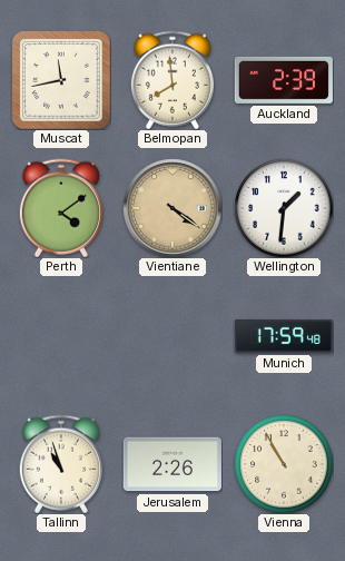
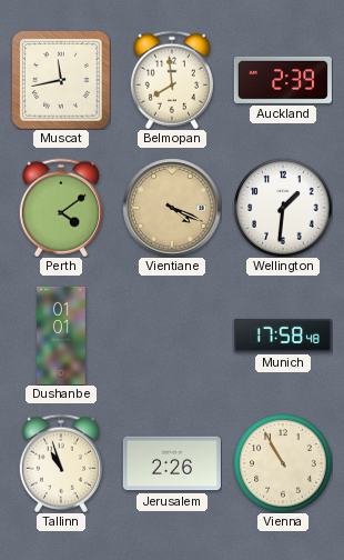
Vientiane: 4:21 -> 4:19
Dushanbe: none -> 01:01
Munich: 17:59 -> 17:58
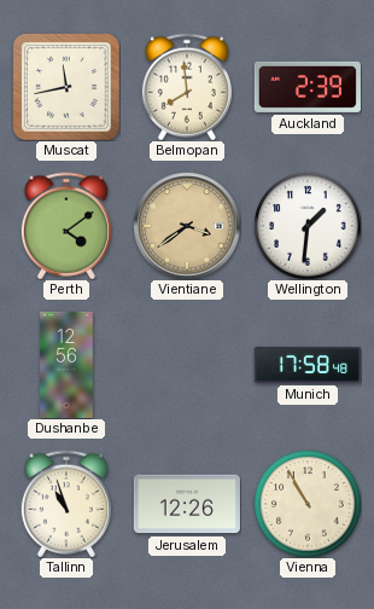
Vientiane: 4:19 -> 3:39
Dushanbe: 01:01 -> 12:56
Jerusalem: 2:26 -> 12:26
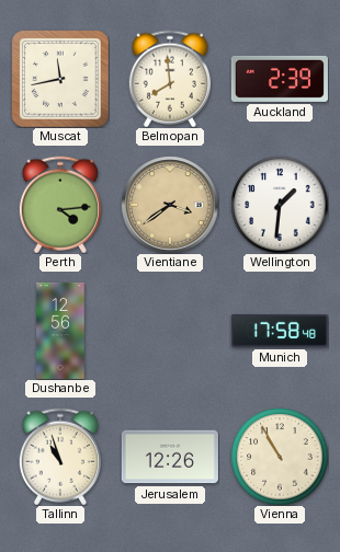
Perth: 4:09 -> 4:14
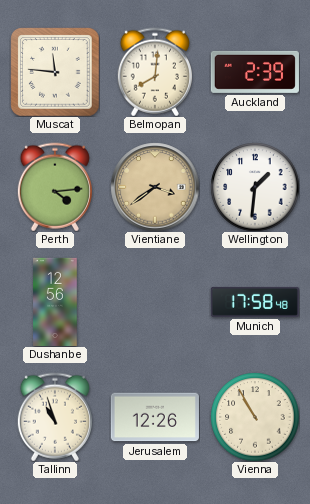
Muscat: 11:43 -> 11:46
Belmopan: 7:59 -> 8:01
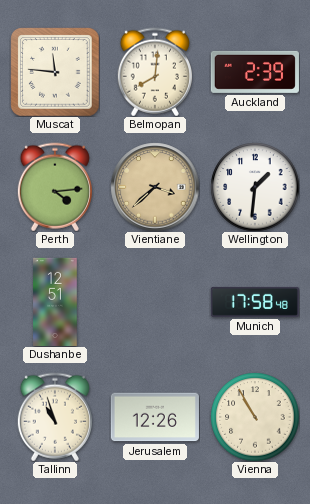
Vientiane: 3:39 -> 3:38
Dushanbe: 12:56 -> 12:51
